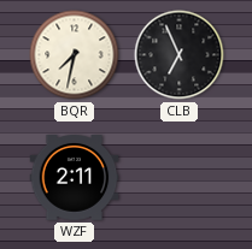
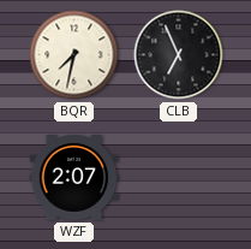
WZF: 2:11 -> 2:07
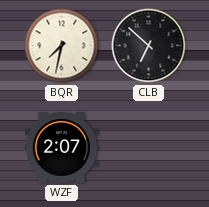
CLB: 6:56 -> 6:52
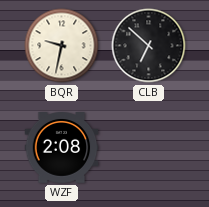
BQR: 7:32 -> 9:32
WZF: 2:07 -> 2:08
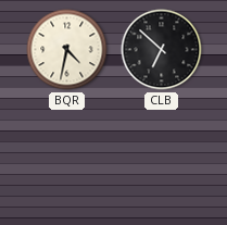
BQR: 9:32 -> 4:32
WZF: 2:08 -> none
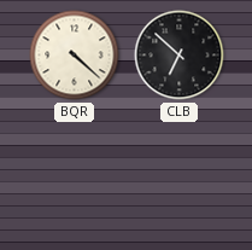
BQR: 4:32 -> 4:22
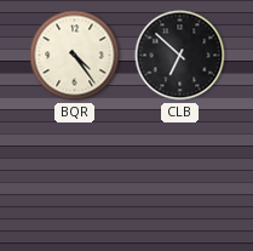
BQR: 4:22 -> 4:24
